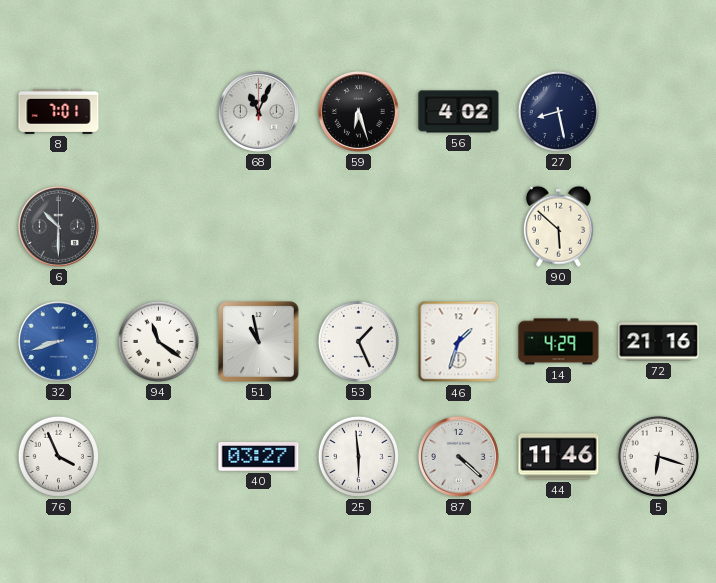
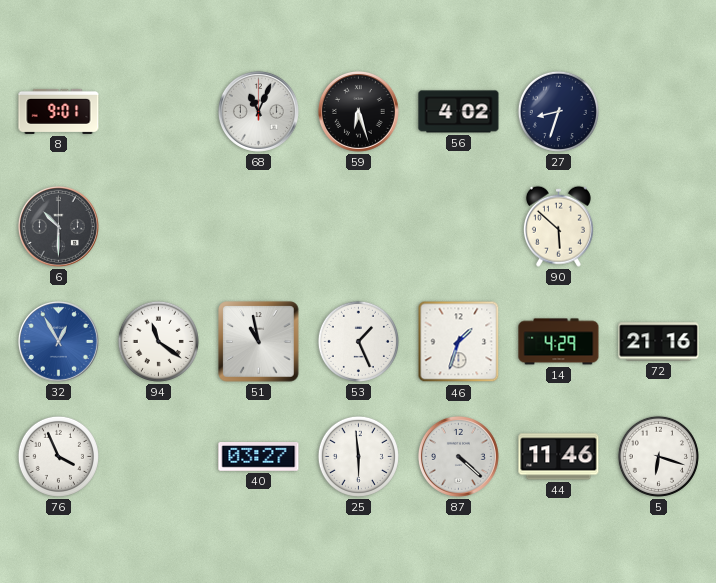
8: 7:01 -> 9:01
27: 8:28 -> 8:33
32: 8:42 -> 12:55
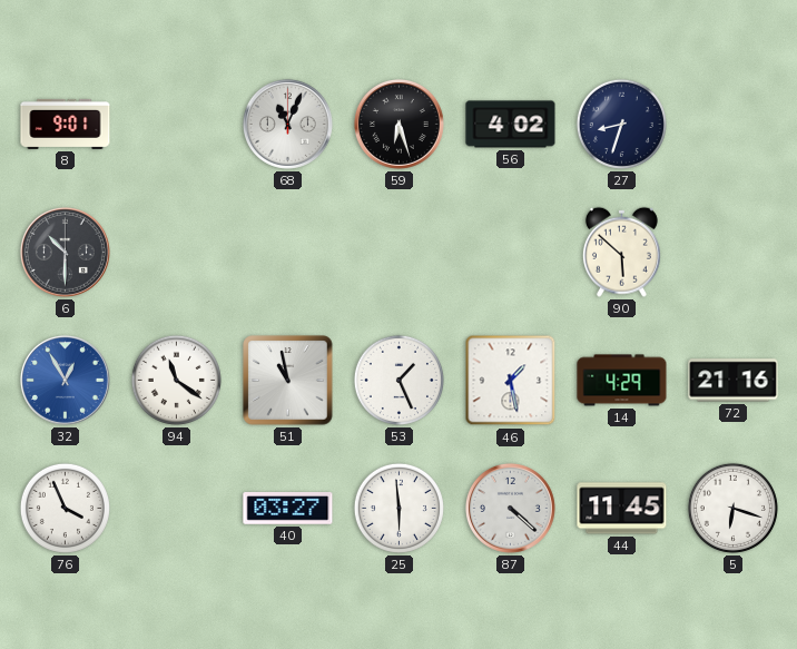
46: 1:33 -> 1:28
44: 11:46 -> 11:45
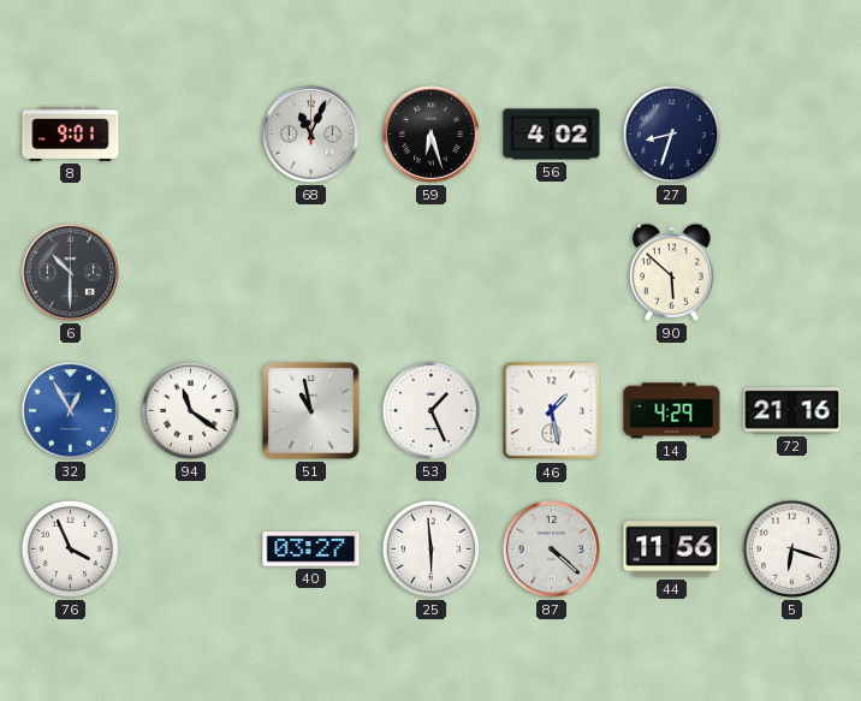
44: 11:45 -> 11:56
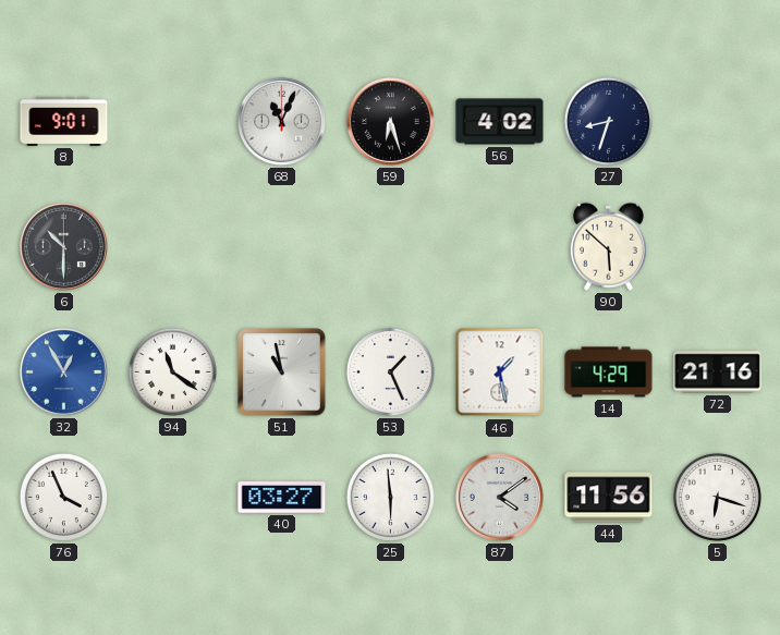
87: 4:22 -> 4:09
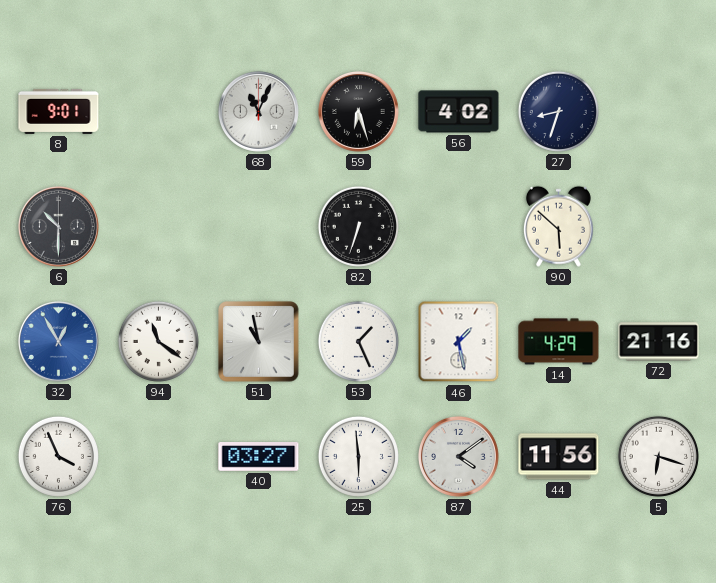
82: none -> 6:33
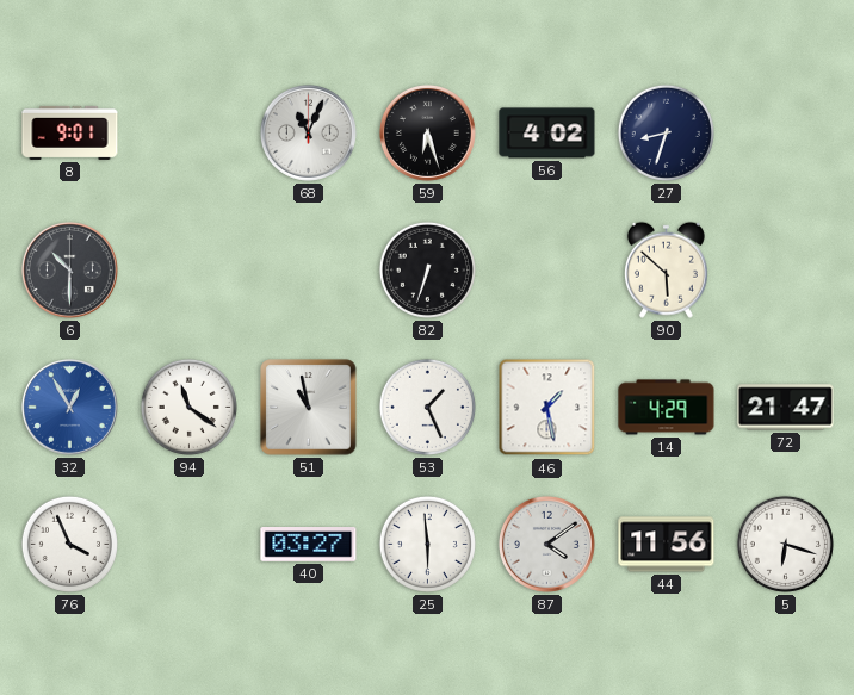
72: 21:16 -> 21:47
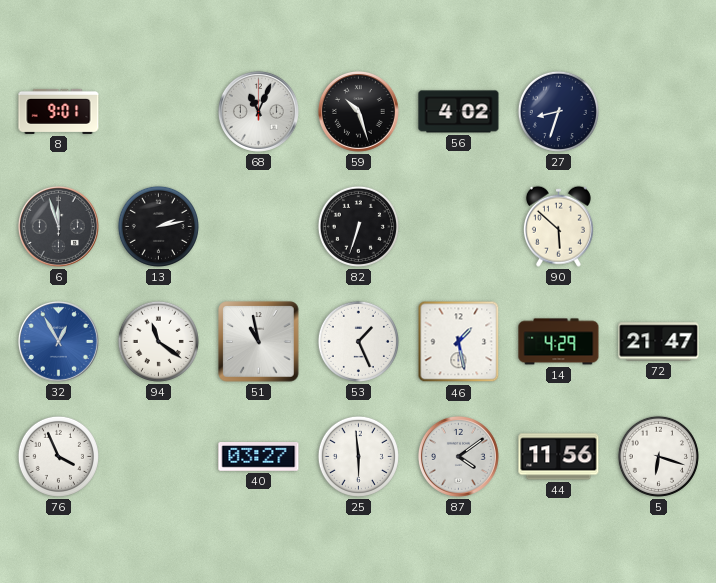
59: 6:27 -> 10:27
6: 10:30 -> 11:57
13: none -> 2:13
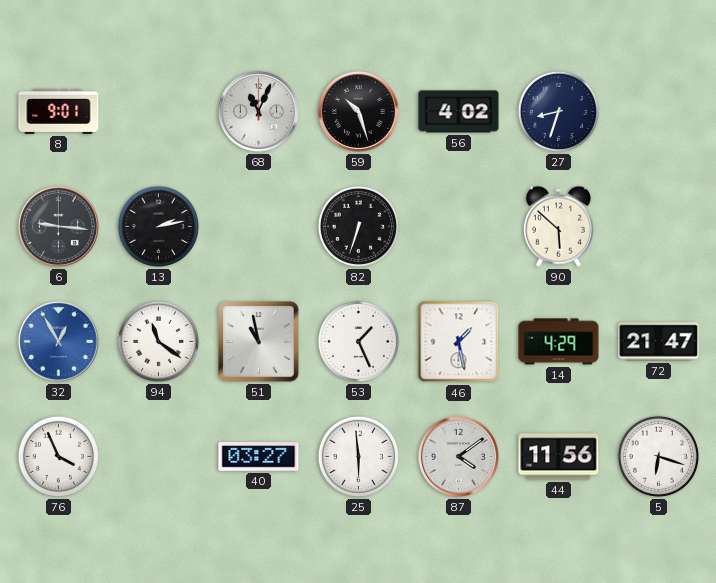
6: 11:57 -> 9:16
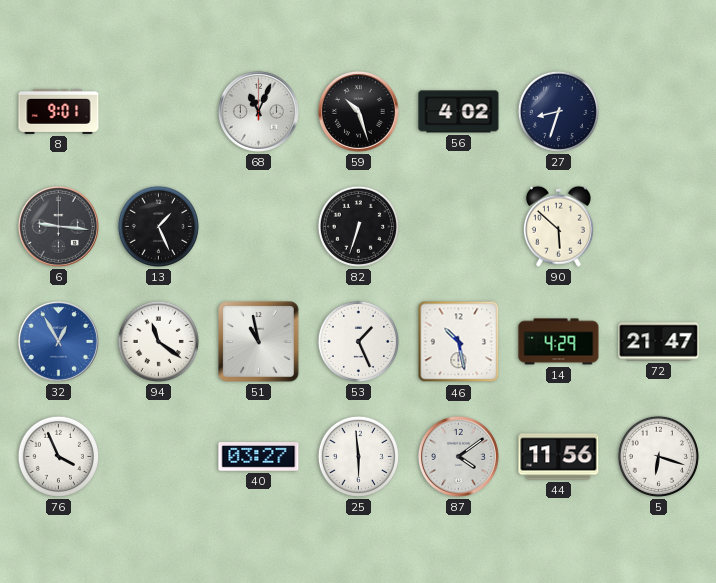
13: 2:13 -> 1:26
46: 1:28 -> 10:28
